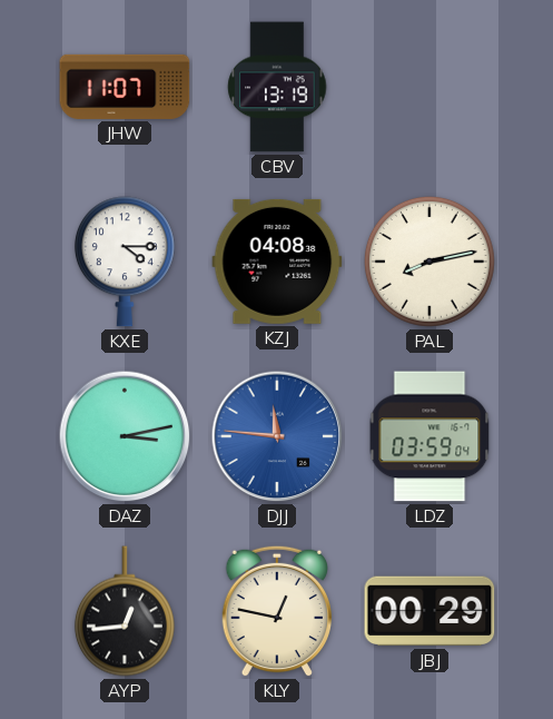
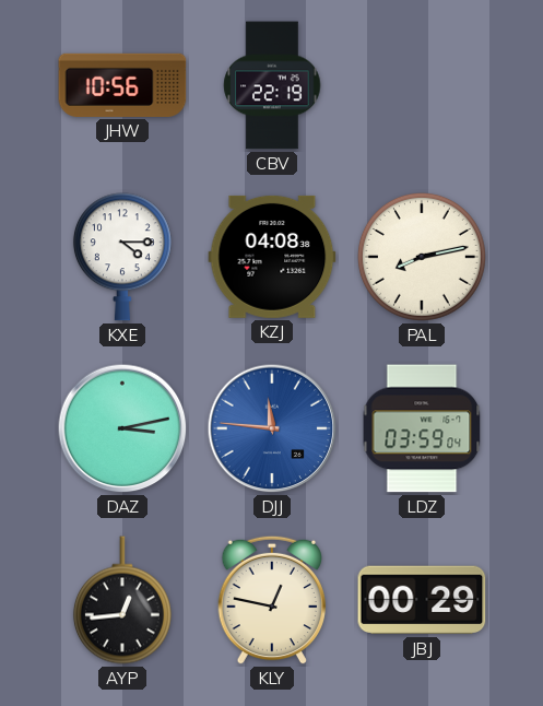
JHW: 11:07 -> 10:56
CBV: 13:19 -> 22:19
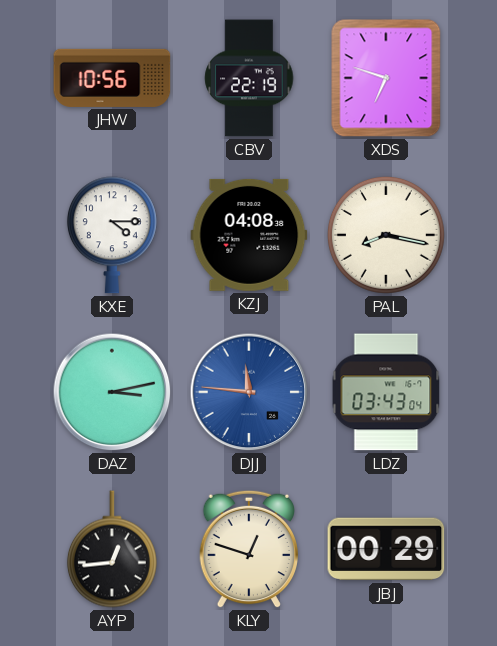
XDS: none -> 6:48
PAL: 8:13 -> 8:17
LDZ: 03:59 -> 03:43
KLY: 12:47 -> 12:48
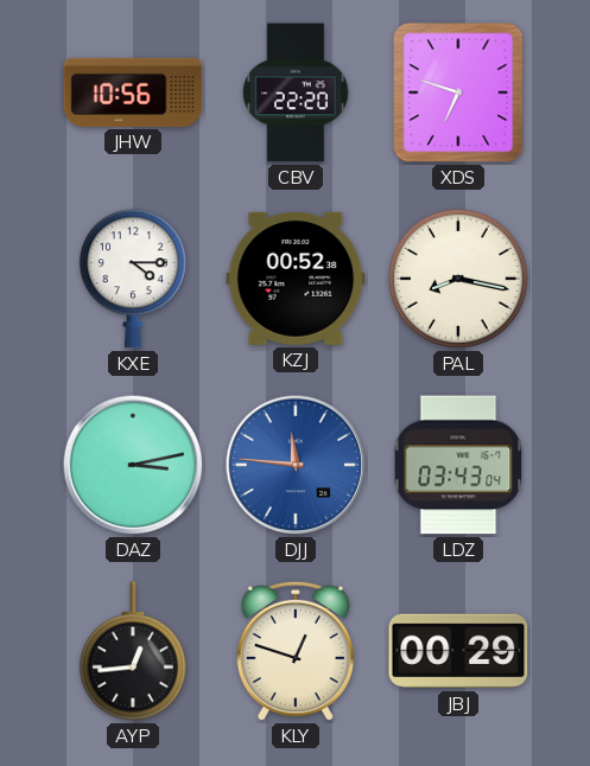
CBV: 22:19 -> 22:20
KZJ: 04:08 -> 00:52
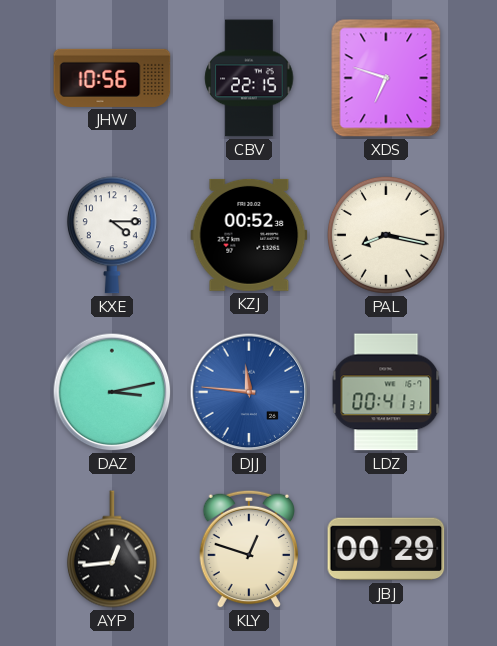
CBV: 22:20 -> 22:15
LDZ: 03:43 -> 00:41
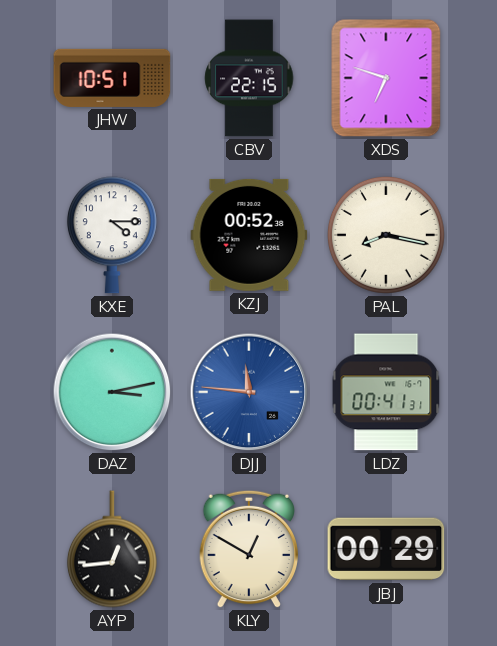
JHW: 10:56 -> 10:51
KLY: 12:48 -> 12:50
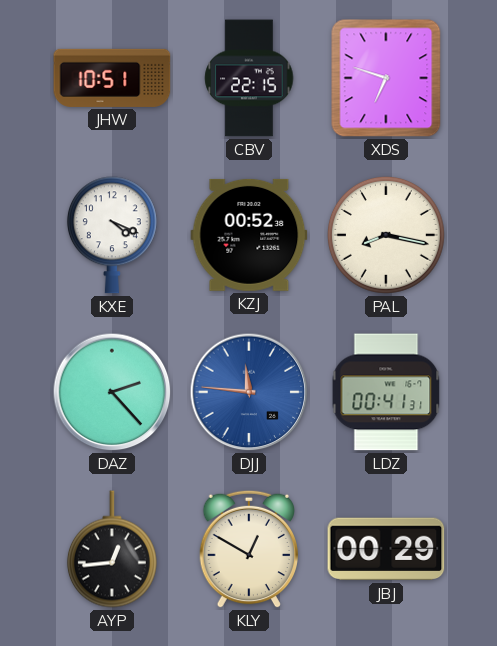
KXE: 4:15 -> 4:19
DAZ: 3:13 -> 2:23
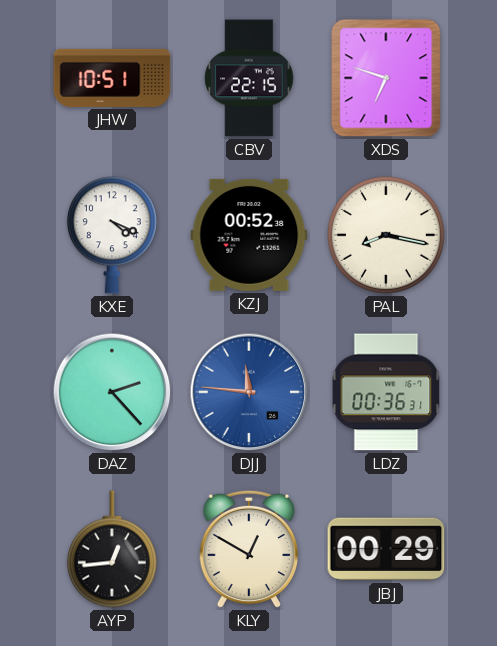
LDZ: 00:41 -> 00:36
